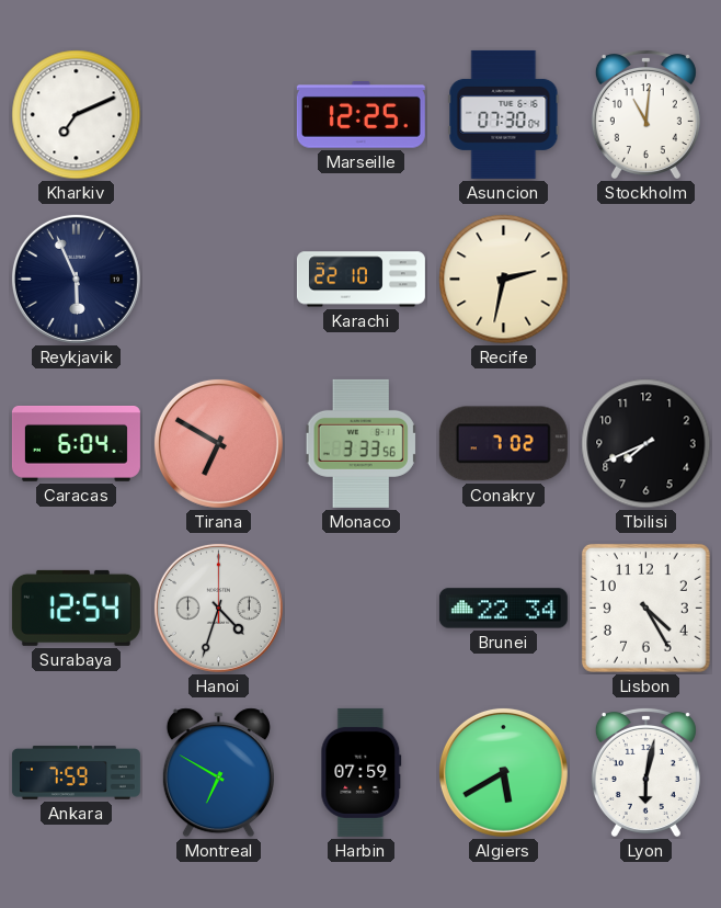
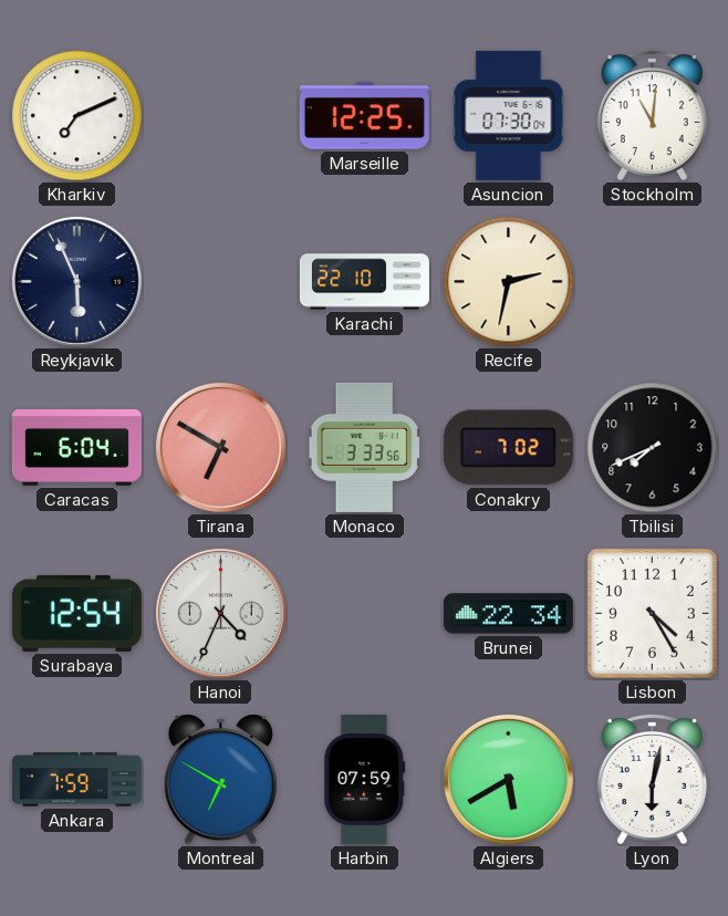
Hanoi: 4:33 -> 4:34
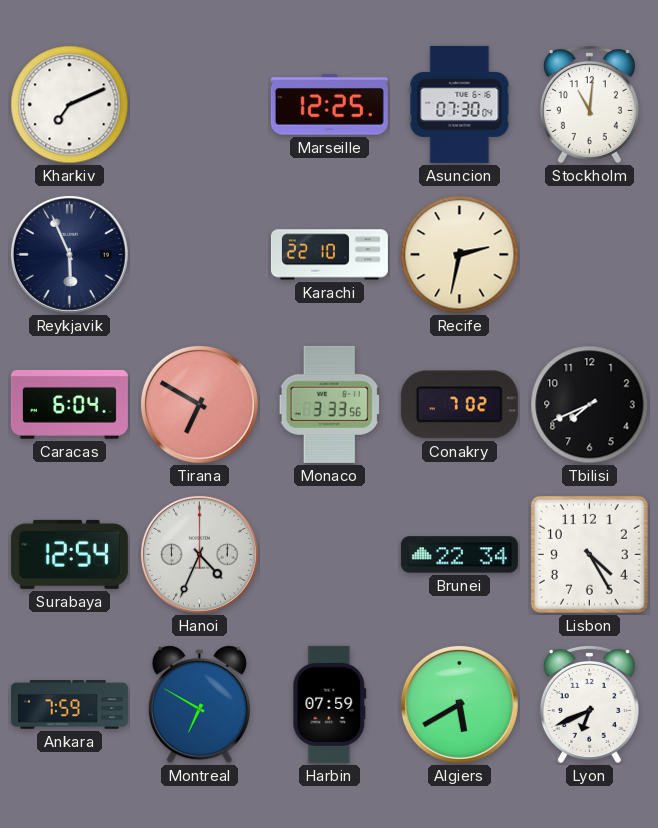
Lyon: 6:02 -> 6:41
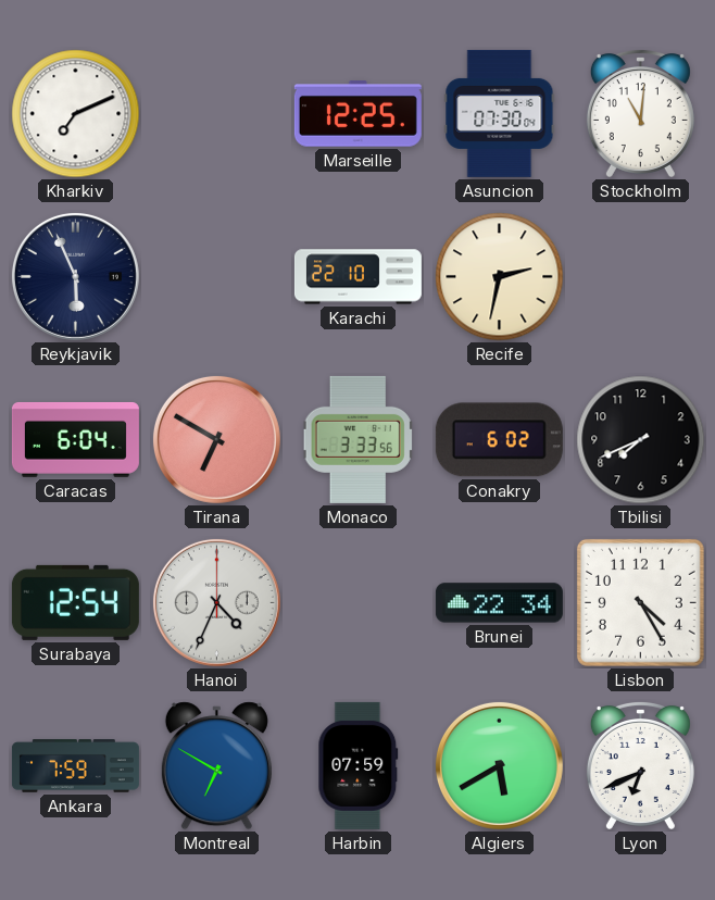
Conakry: 7:02 -> 6:02
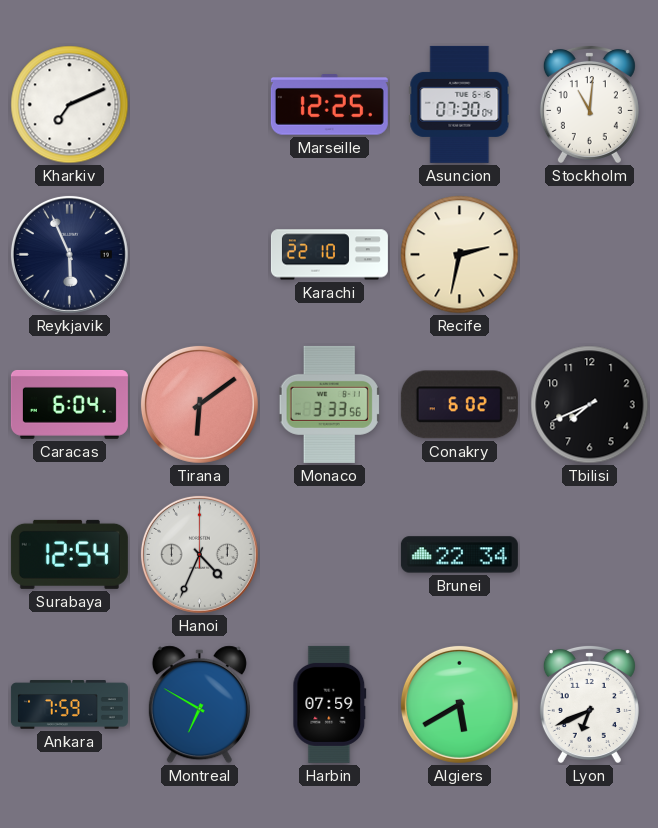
Tirana: 6:50 -> 6:09
Lisbon: 4:25 -> none
